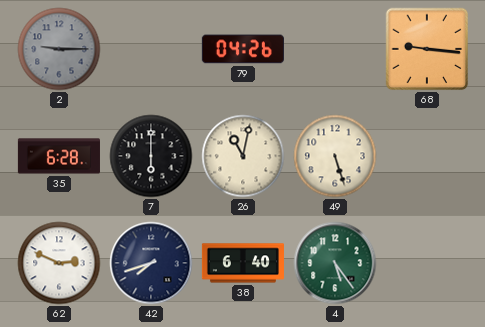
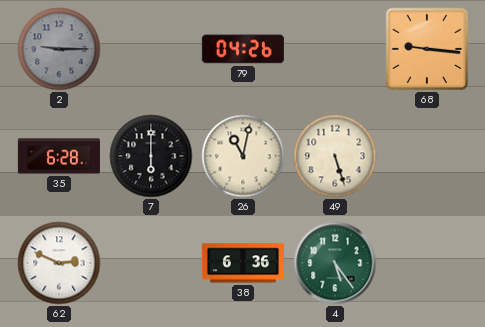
42: 7:42 -> none
38: 6:40 -> 6:36
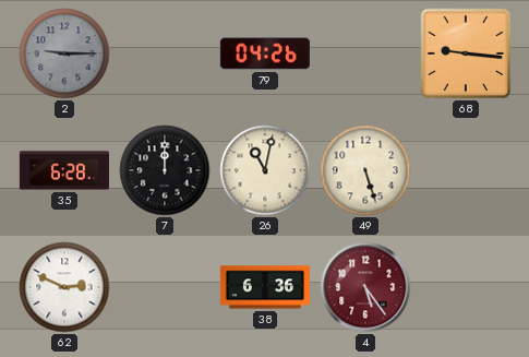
7: 6:00 -> 12:00
4 dial: green -> burgundy
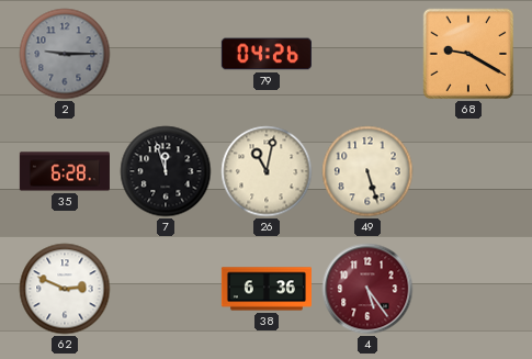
68: 9:16 -> 9:20
7: 12:00 -> 11:57
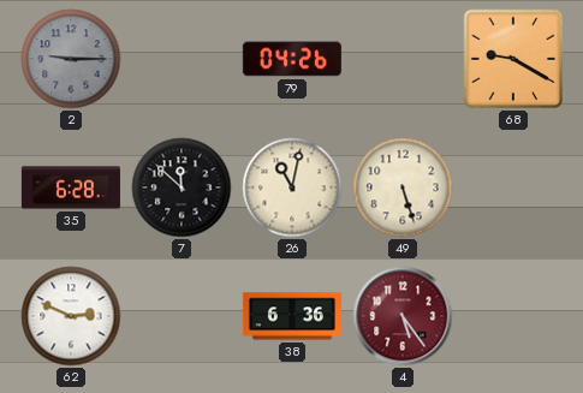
7: 11:57 -> 11:52
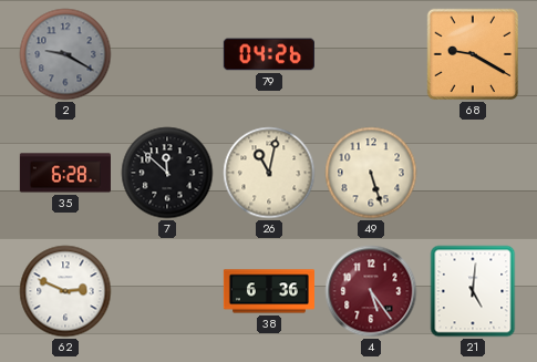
2: 9:15 -> 9:20
21: none -> 5:01
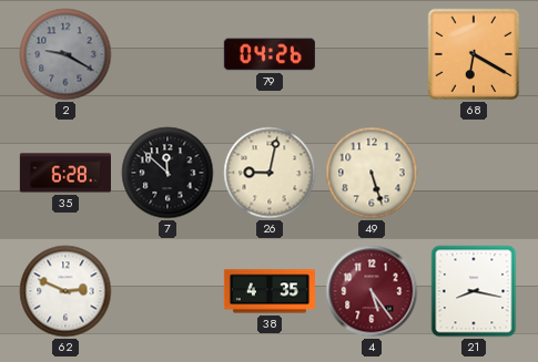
68: 9:20 -> 6:20
26: 11:02 -> 9:02
38: 6:36 -> 4:35
21: 5:01 -> 8:17
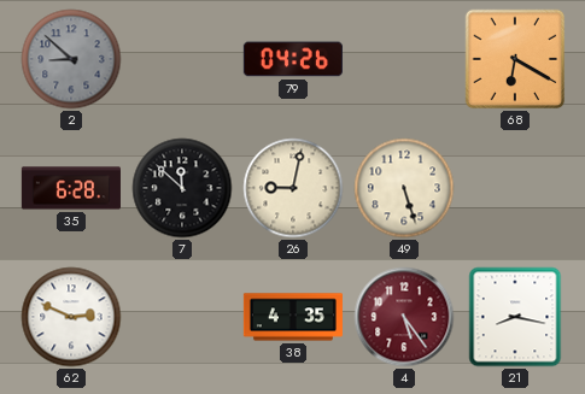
2: 9:20 -> 8:52
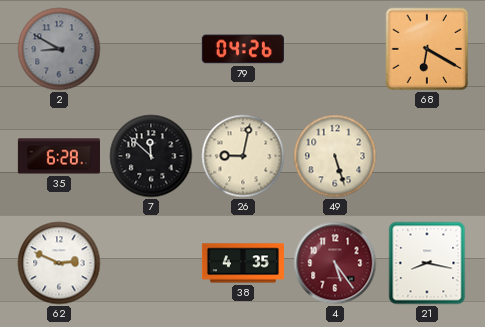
2: 8:52 -> 8:50
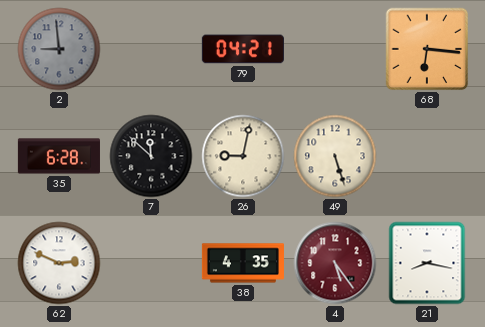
2: 8:50 -> 8:59
79: 04:26 -> 04:21
68: 6:20 -> 6:16
